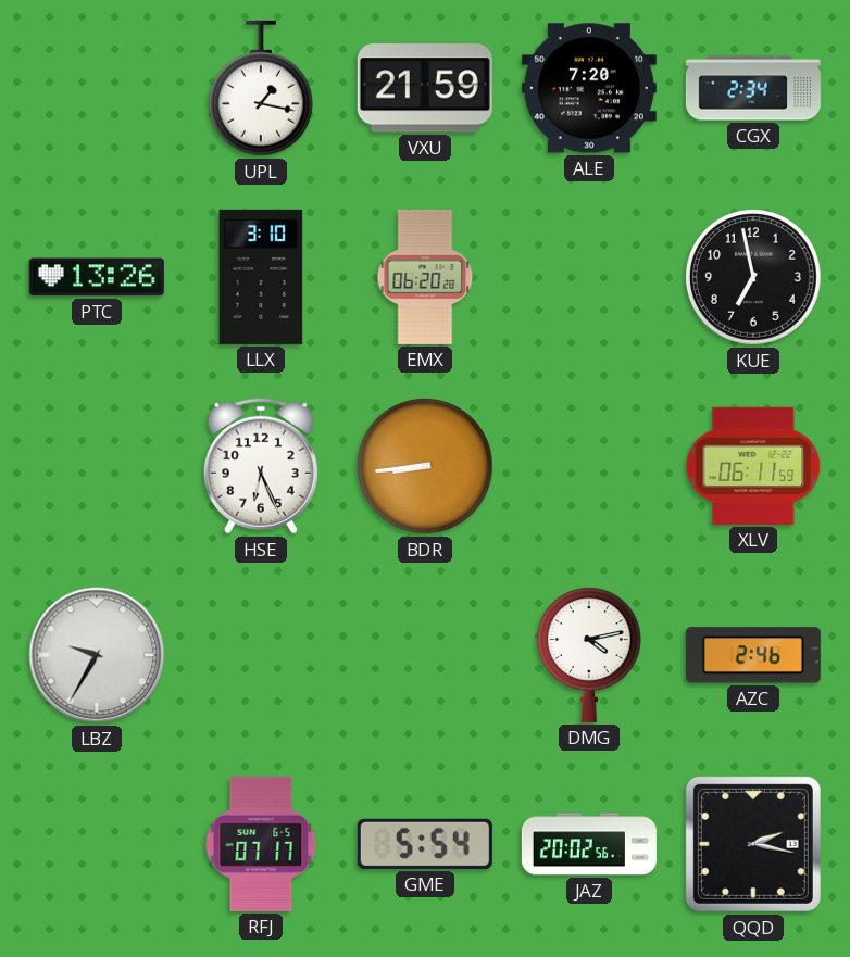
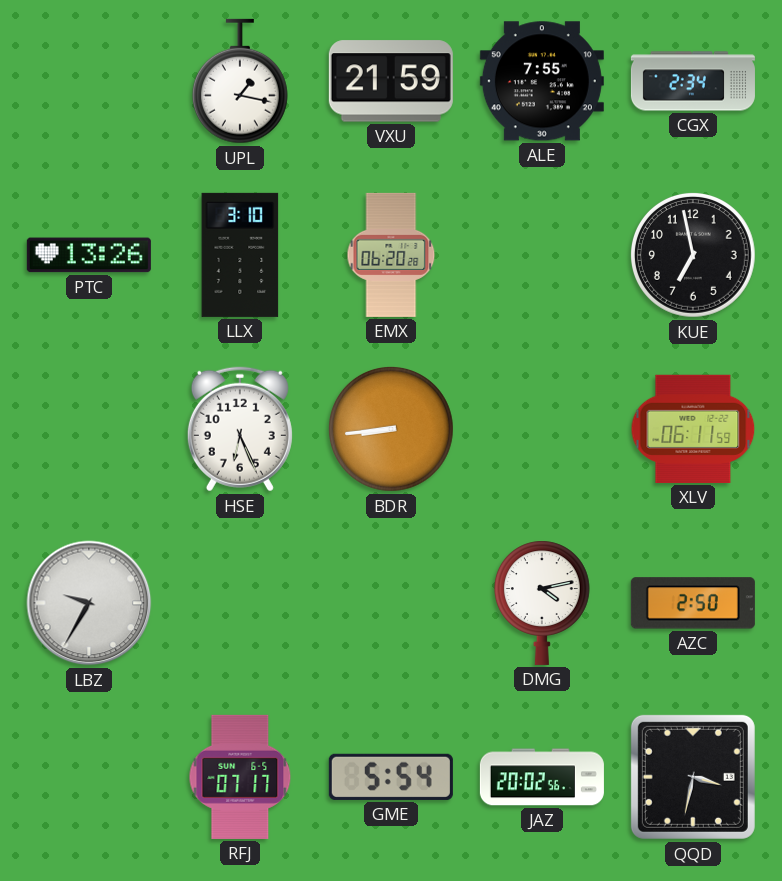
ALE: 7:20 -> 7:55
AZC: 2:46 -> 2:50
QQD: 2:17 -> 3:32
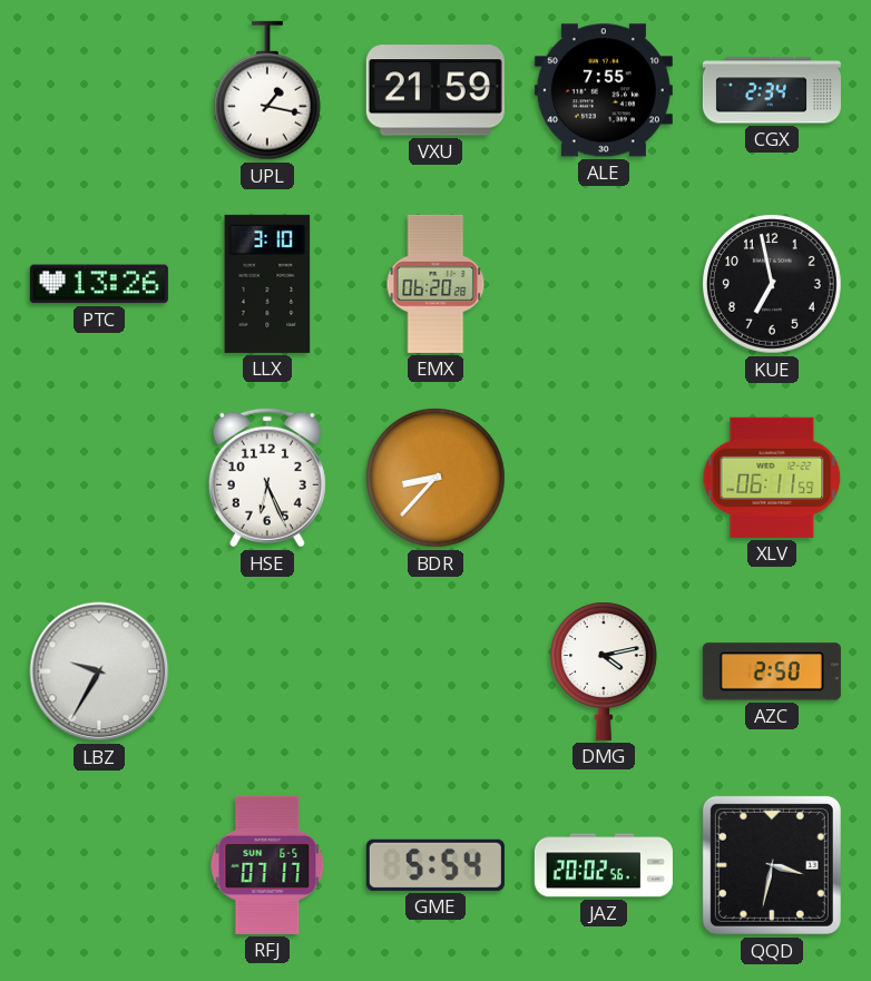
BDR: 8:44 -> 8:37
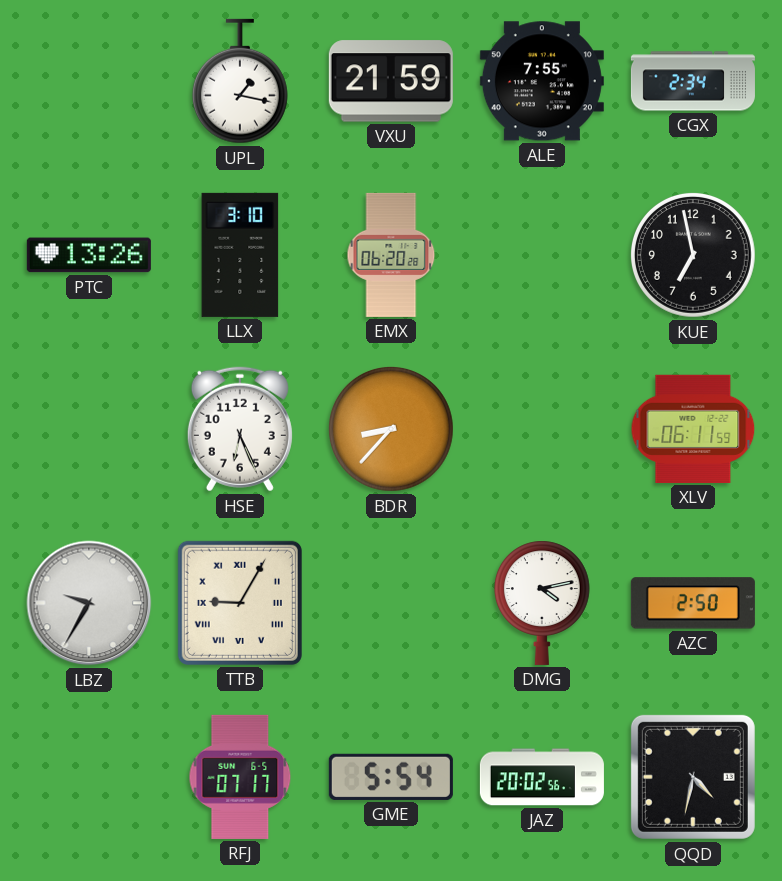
TTB: none -> 9:05
QQD: 3:32 -> 4:32
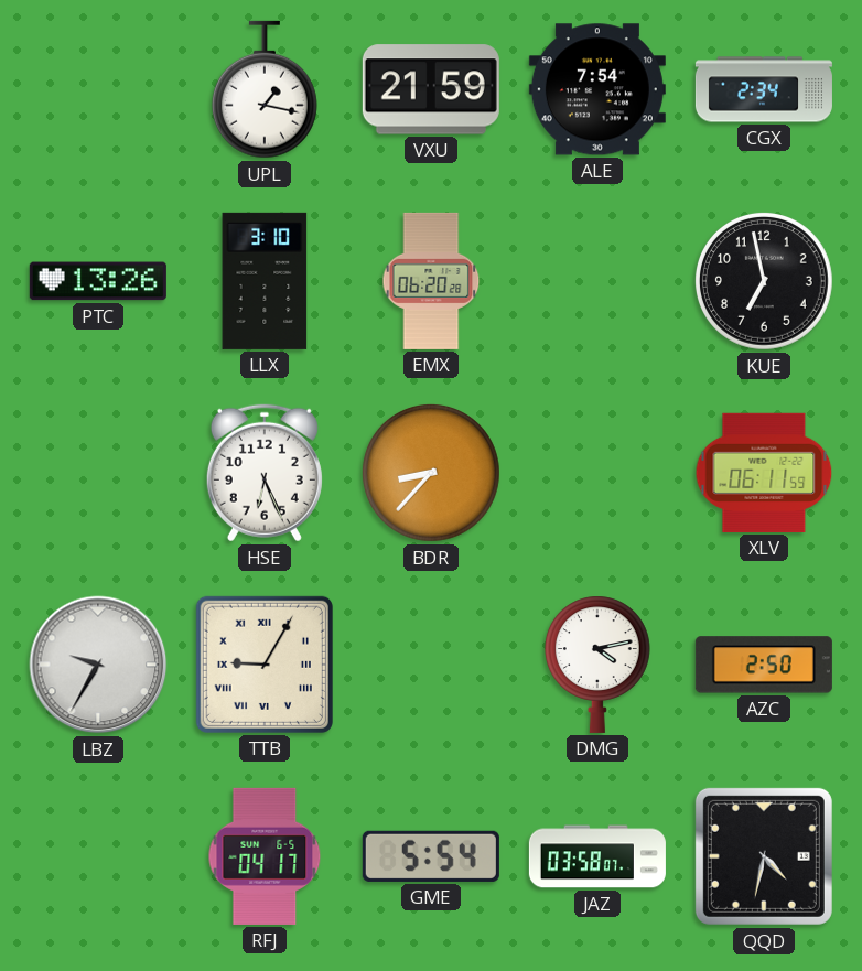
ALE: 7:55 -> 7:54
RFJ: 07:17 -> 04:17
JAZ: 20:02 -> 03:58
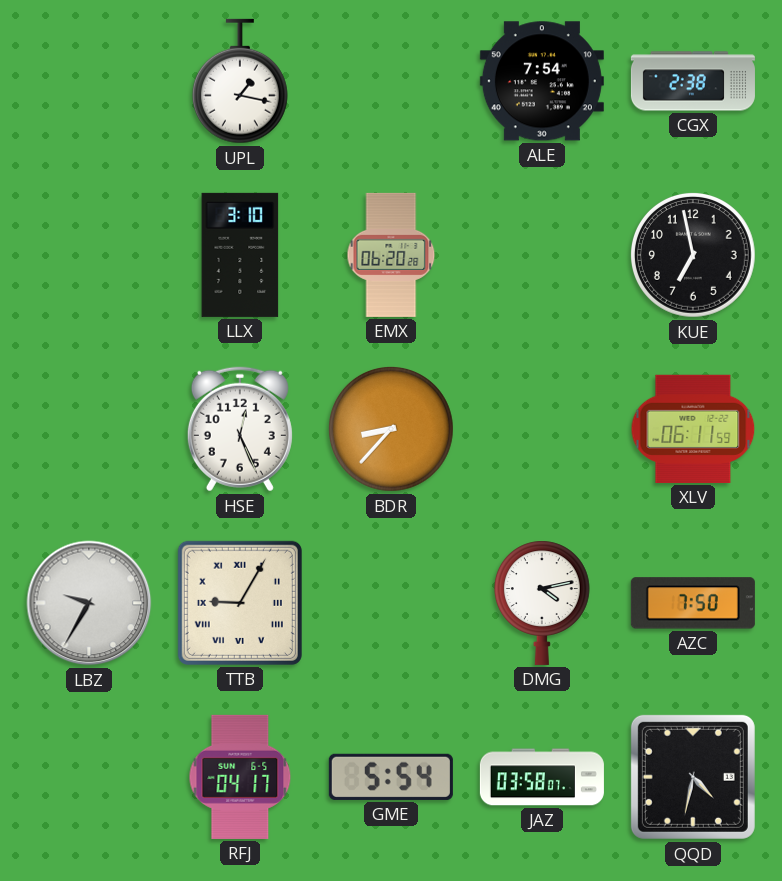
VXU: 21:59 -> none
CGX: 2:34 -> 2:38
PTC: 13:26 -> none
HSE: 6:26 -> 12:26
AZC: 2:50 -> 7:50
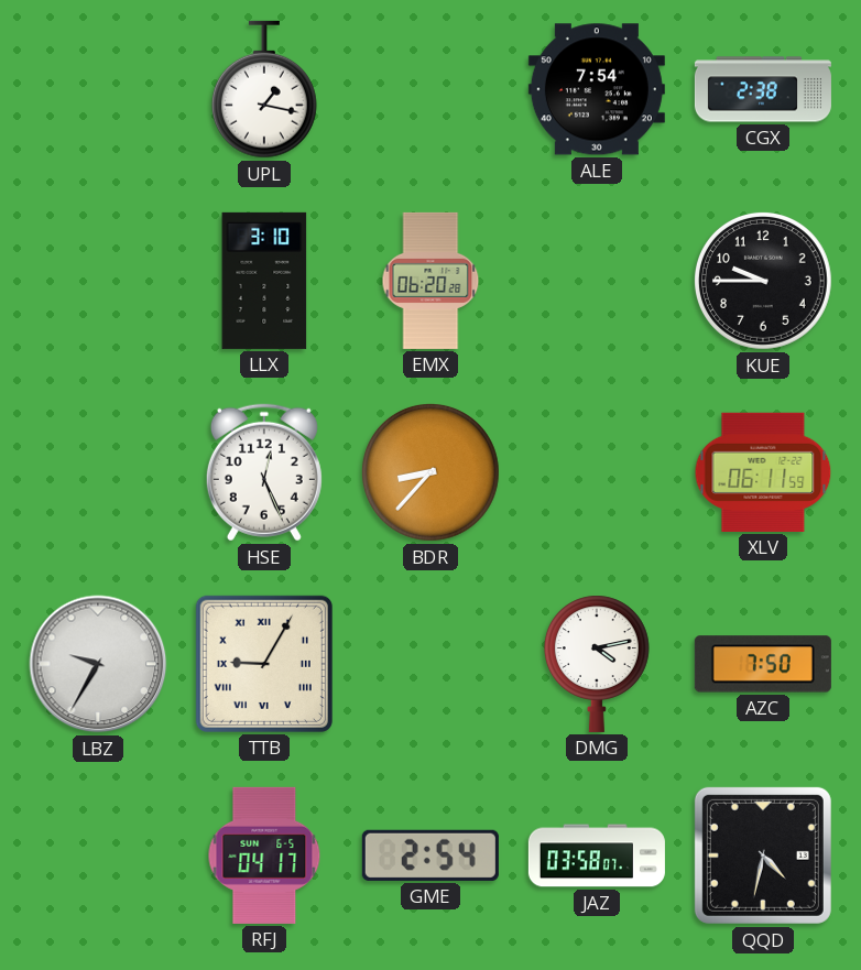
KUE: 6:58 -> 9:45
GME: 5:54 -> 2:54
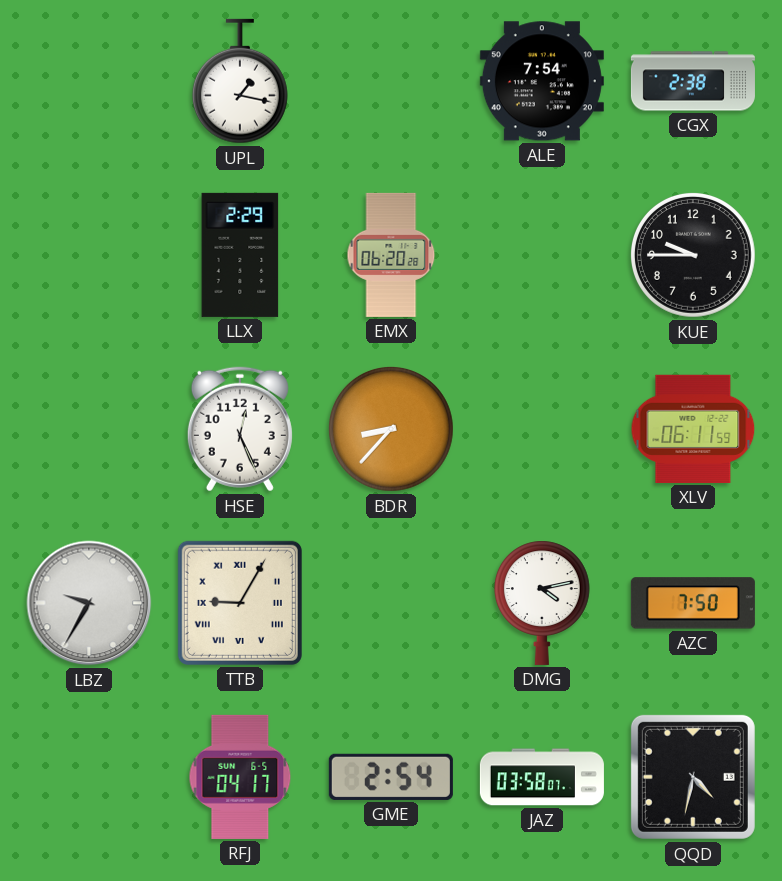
LLX: 3:10 -> 2:29
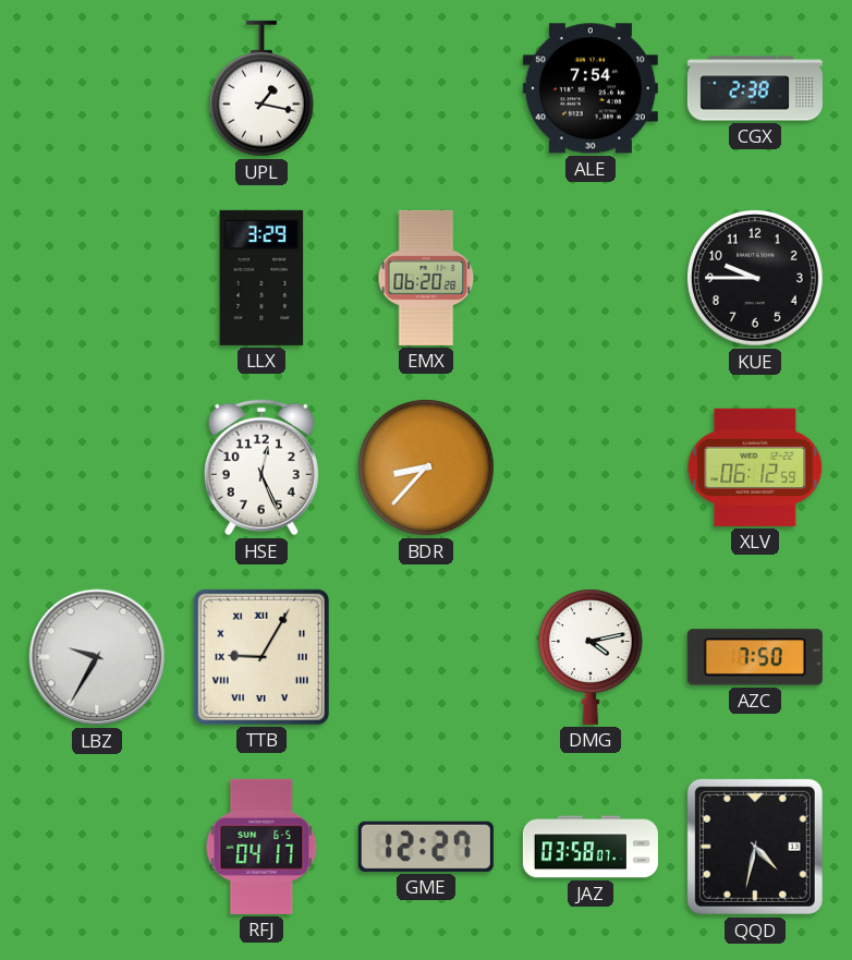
LLX: 2:29 -> 3:29
XLV: 06:11 -> 06:12
GME: 2:54 -> 12:27
